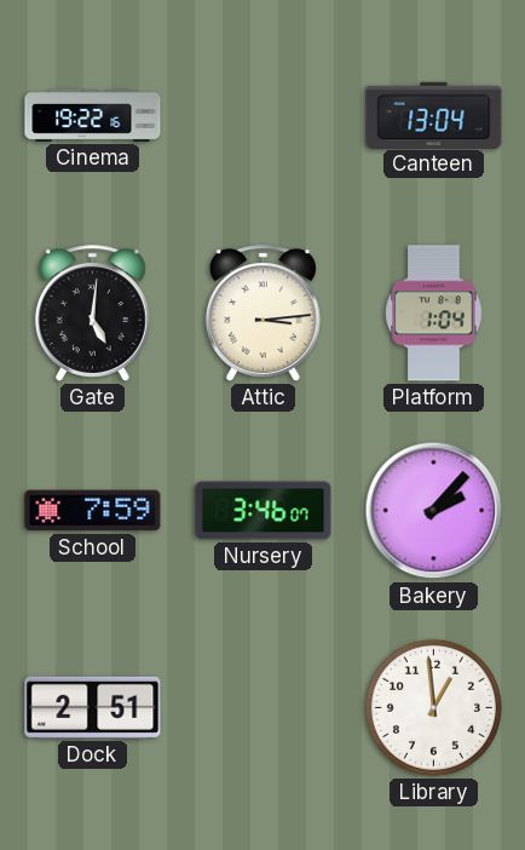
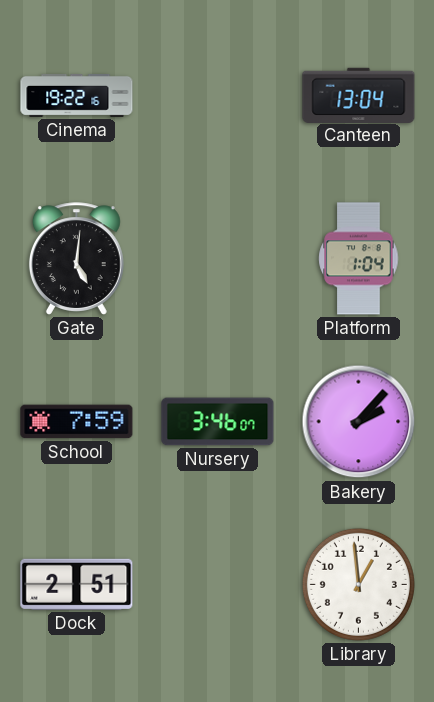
Attic: 3:14 -> none
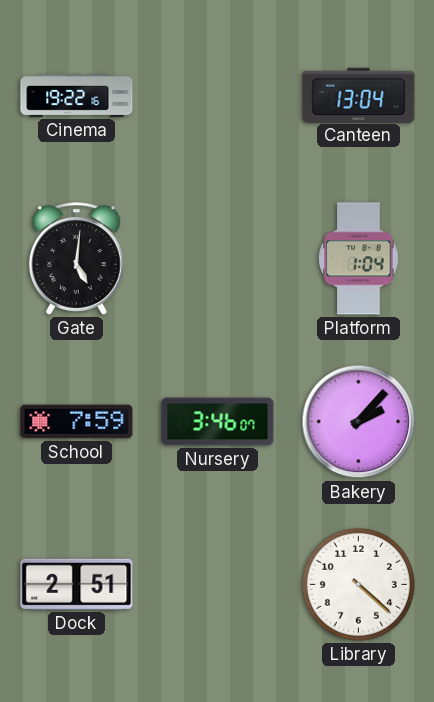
Library: 12:59 -> 4:22
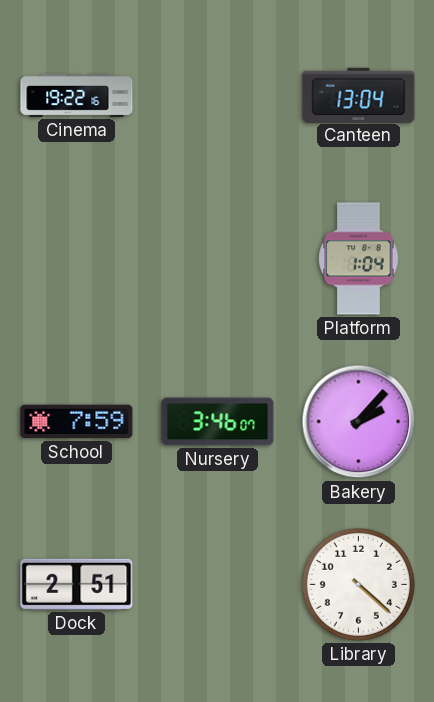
Gate: 5:01 -> none
